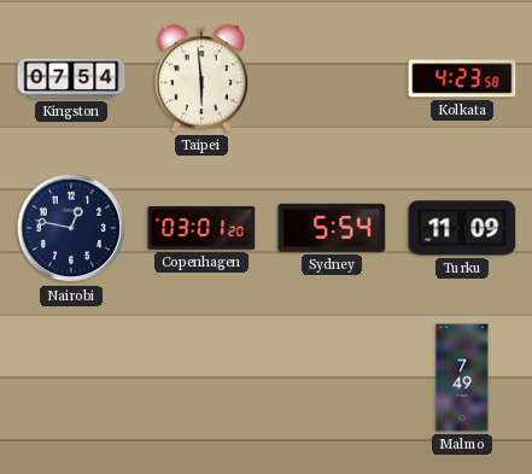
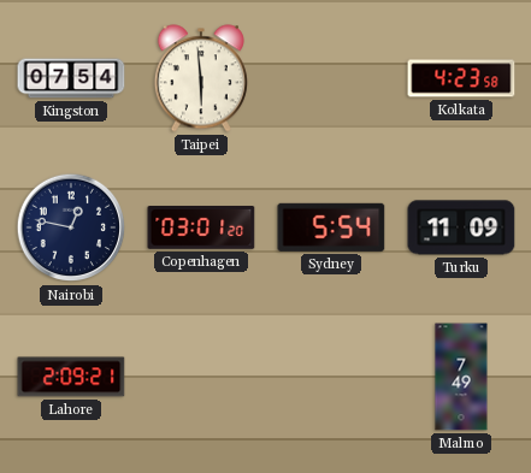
Lahore: none -> 2:09
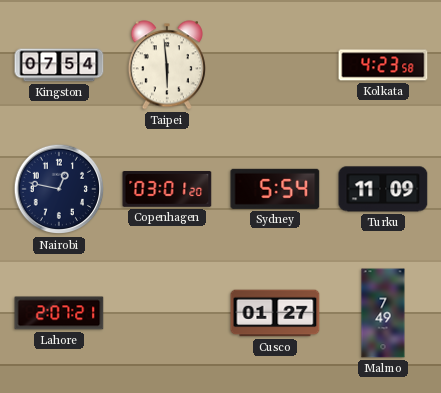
Lahore: 2:09 -> 2:07
Cusco: none -> 01:27
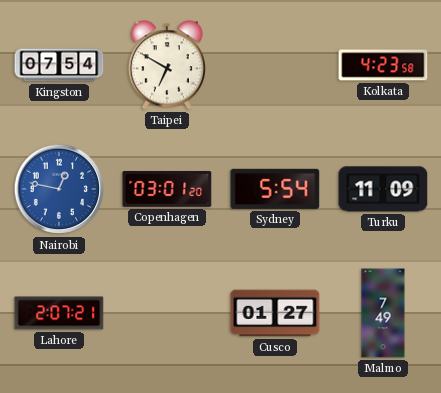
Taipei: 5:59 -> 6:50
Nairobi dial: navy -> blue
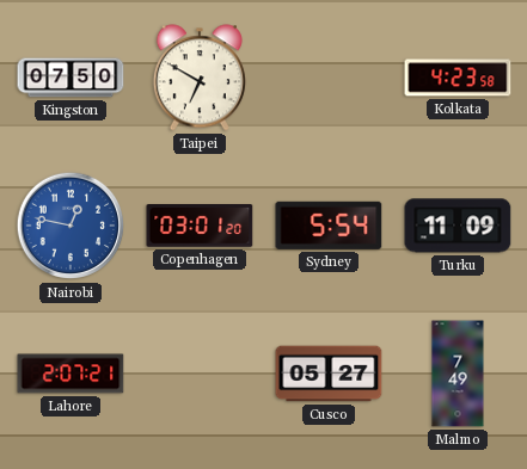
Kingston: 07:54 -> 07:50
Cusco: 01:27 -> 05:27
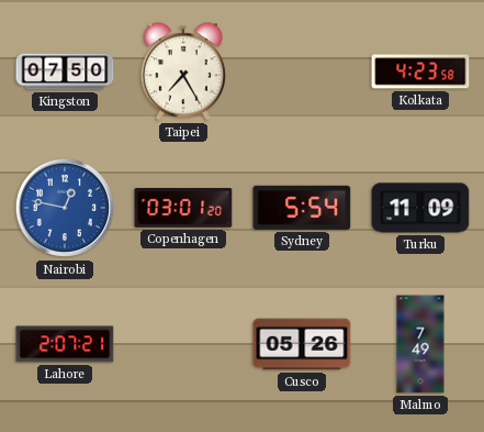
Taipei: 6:50 -> 7:25
Cusco: 05:27 -> 05:26
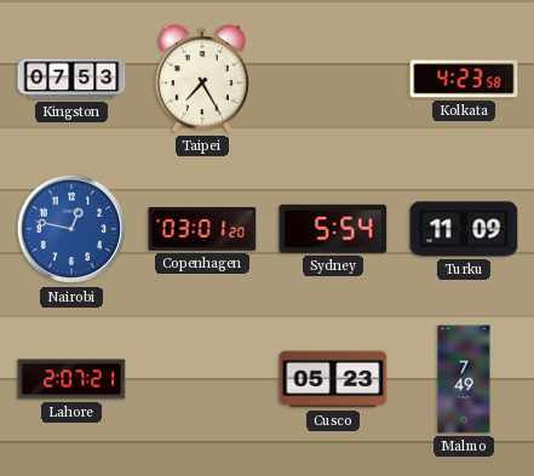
Kingston: 07:50 -> 07:53
Cusco: 05:26 -> 05:23
